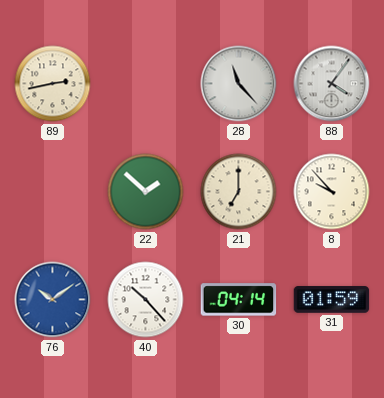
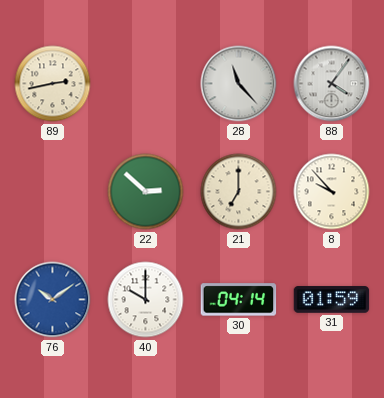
22: 1:52 -> 2:52
40: 10:23 -> 10:00
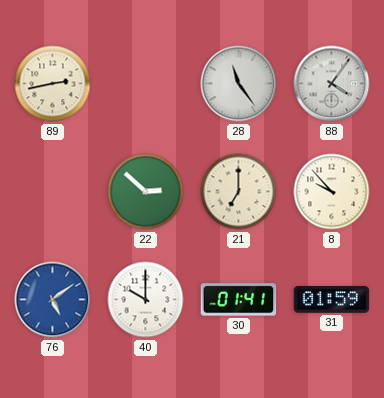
28: 11:23 -> 11:24
76: 10:09 -> 5:09
30: 04:14 -> 01:41
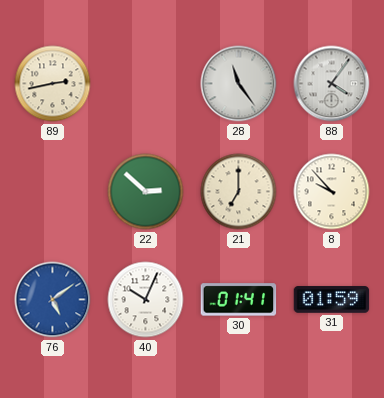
40: 10:00 -> 10:04
